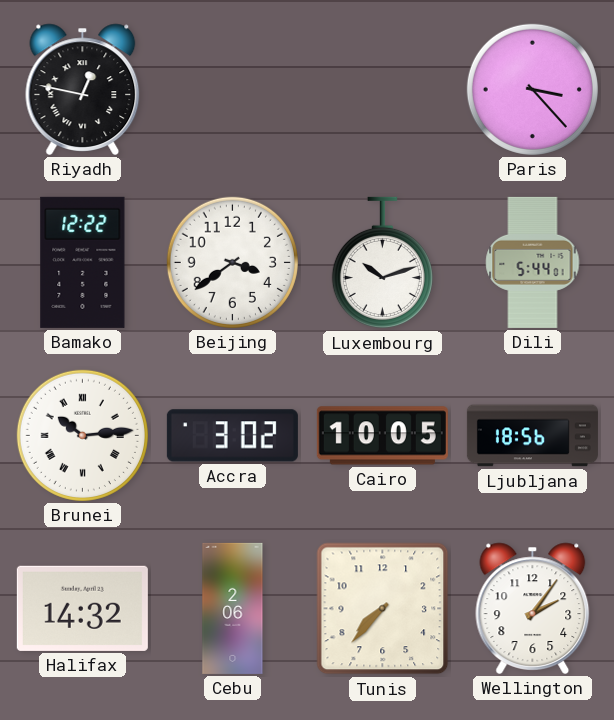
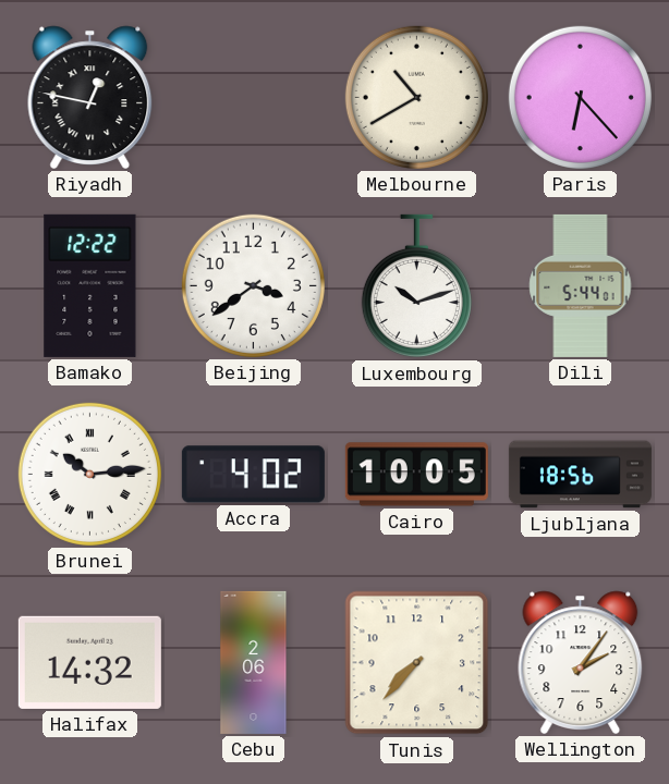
Melbourne: none -> 10:40
Paris: 3:23 -> 6:23
Accra: 3:02 -> 4:02
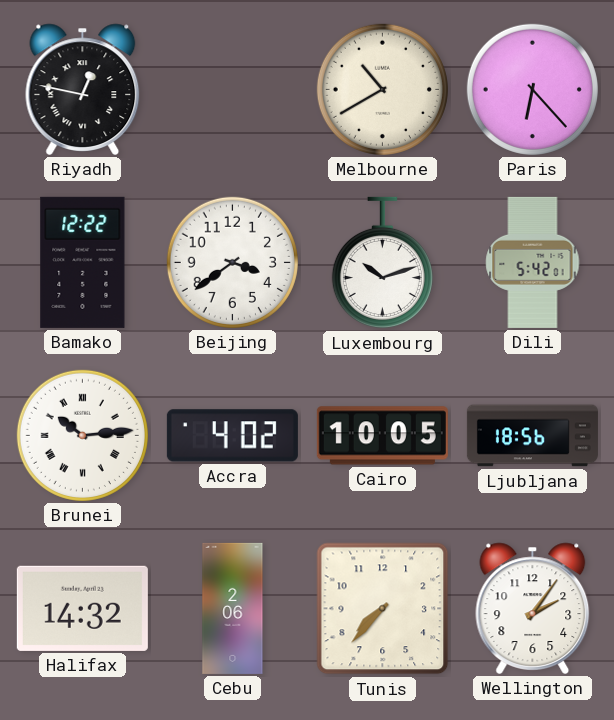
Dili: 5:44 -> 5:42
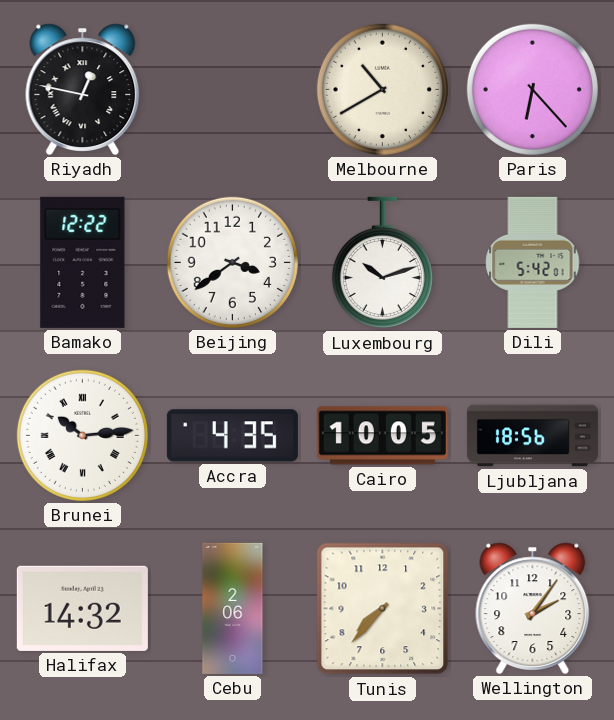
Accra: 4:02 -> 4:35
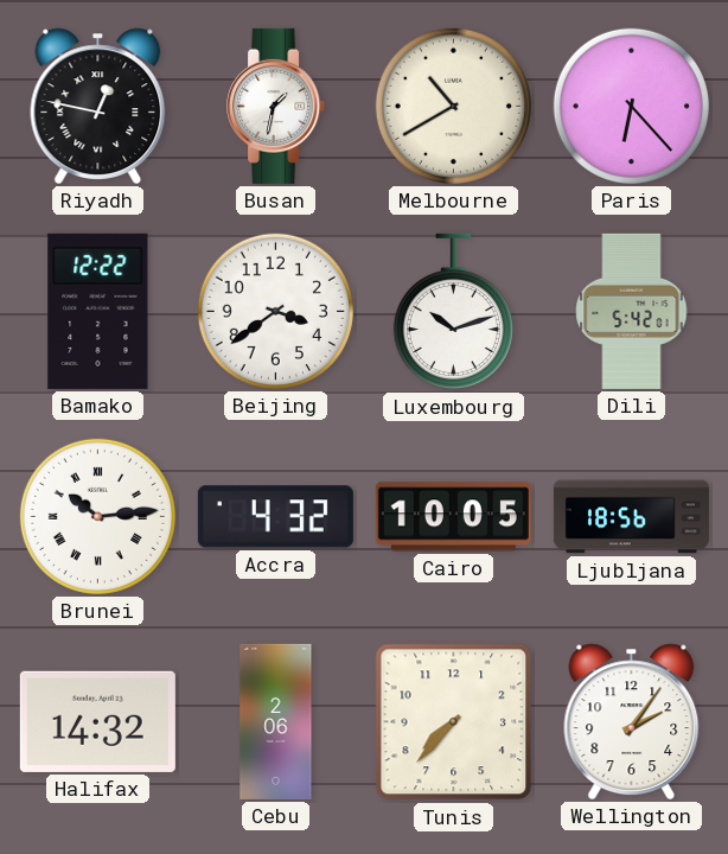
Busan: none -> 1:32
Accra: 4:35 -> 4:32
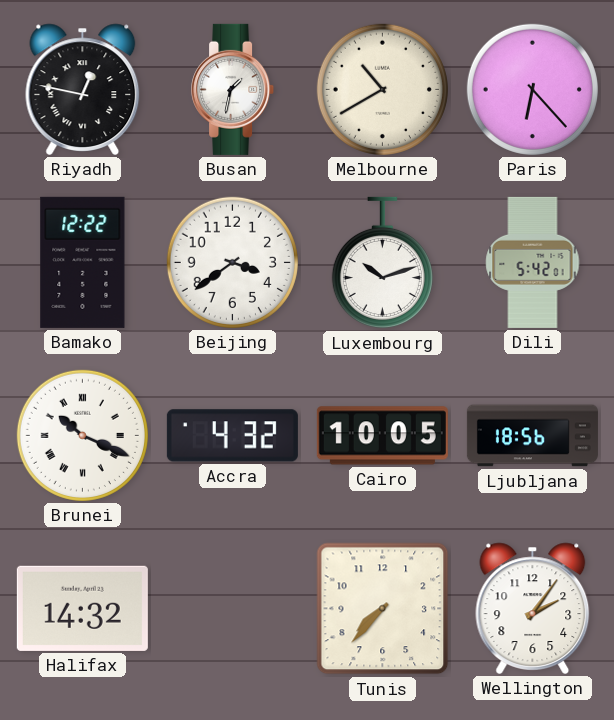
Brunei: 10:14 -> 10:19
Cebu: 2:06 -> none
